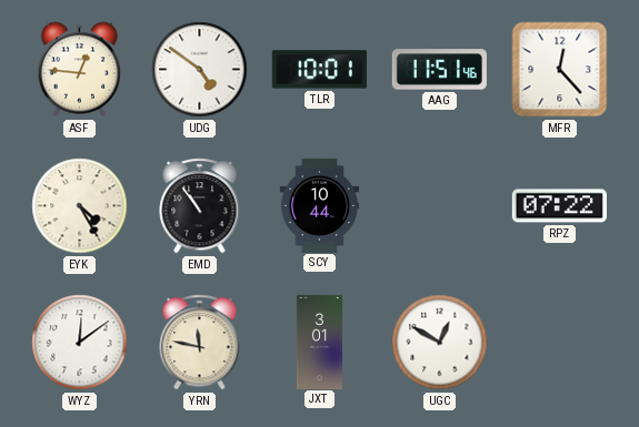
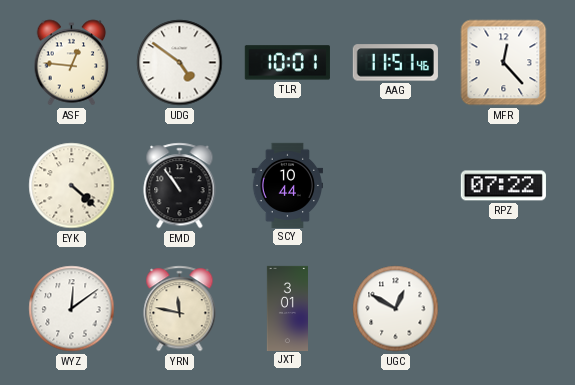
EYK: 4:25 -> 4:22
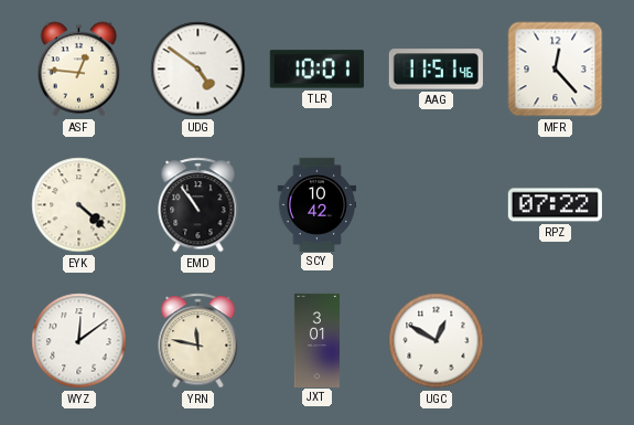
SCY: 10:44 -> 10:42
